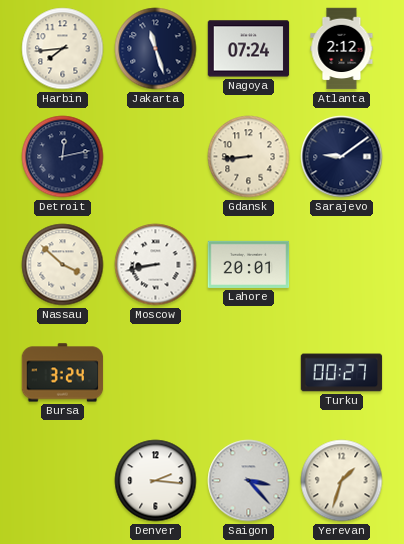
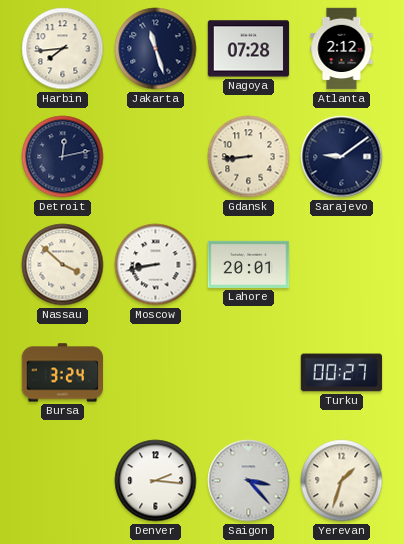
Nagoya: 07:24 -> 07:28
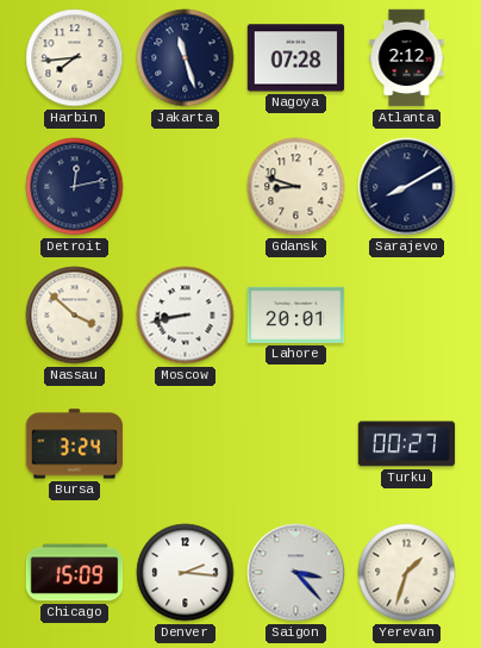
Gdansk: 8:44 -> 8:48
Sarajevo: 9:09 -> 8:10
Chicago: none -> 15:09
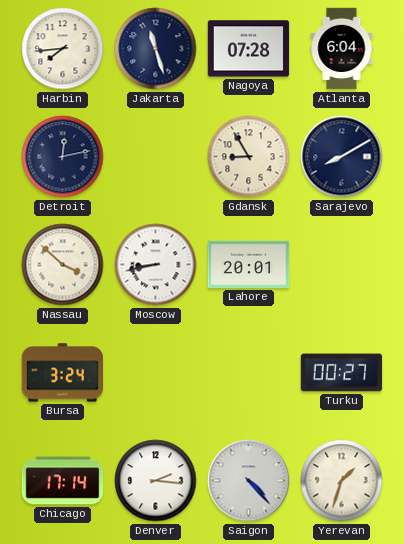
Atlanta: 2:12 -> 6:04
Gdansk: 8:48 -> 8:55
Chicago: 15:09 -> 17:14
Saigon: 3:23 -> 4:23
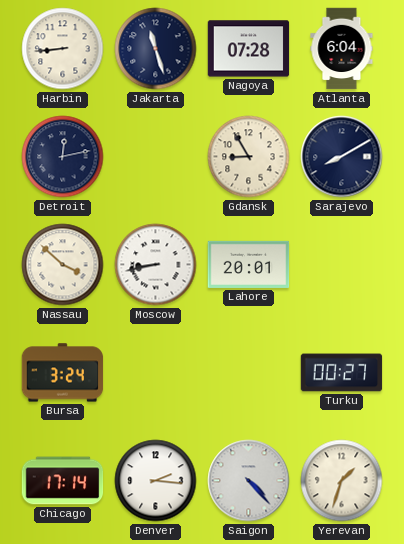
Harbin: 7:44 -> 8:44
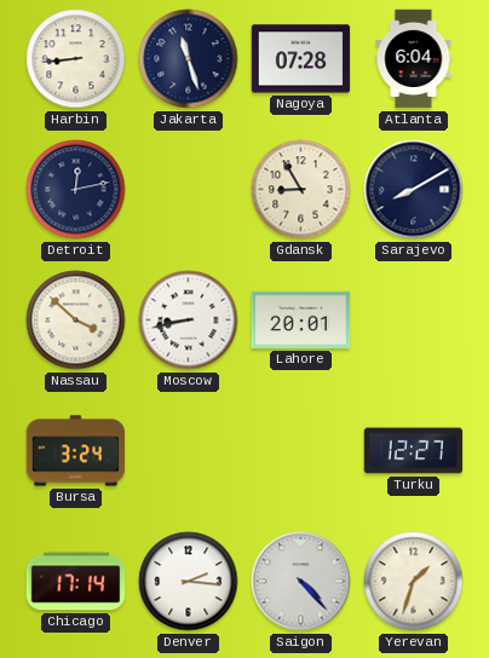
Turku: 00:27 -> 12:27
